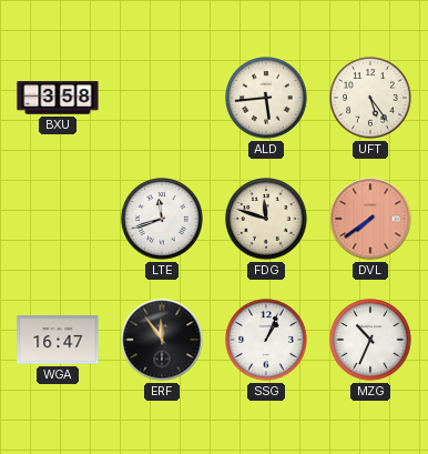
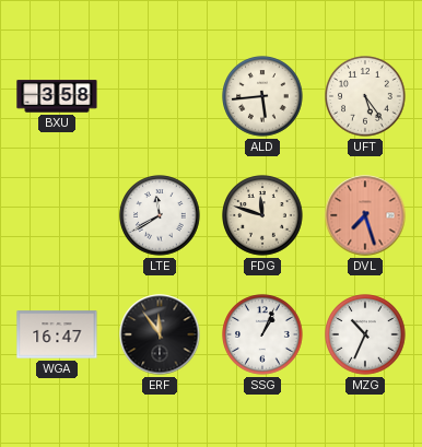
LTE: 11:42 -> 11:40
DVL: 7:39 -> 7:27
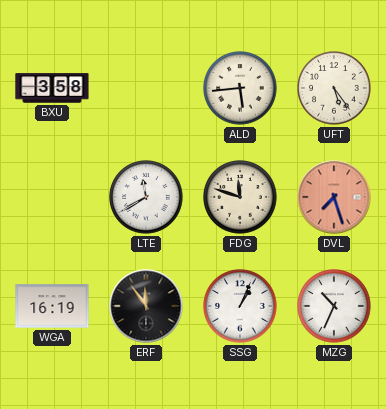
WGA: 16:47 -> 16:19
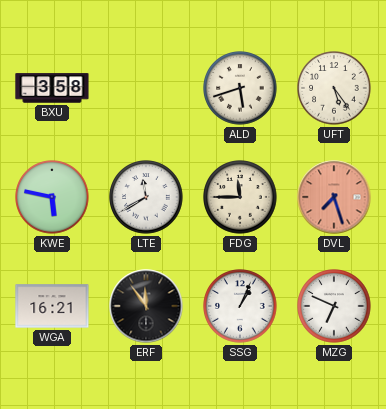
ALD: 5:44 -> 5:42
KWE: none -> 5:47
FDG: 11:48 -> 11:45
WGA: 16:19 -> 16:21
MZG: 10:34 -> 6:49
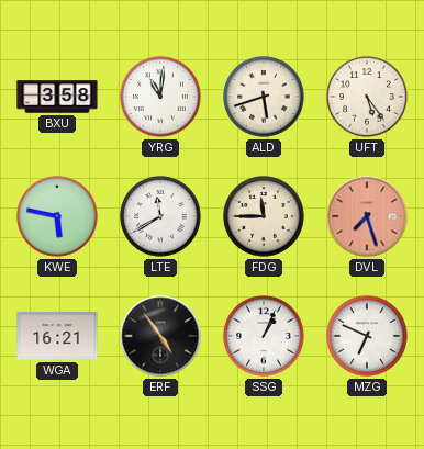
YRG: none -> 11:01
ERF: 11:54 -> 4:54
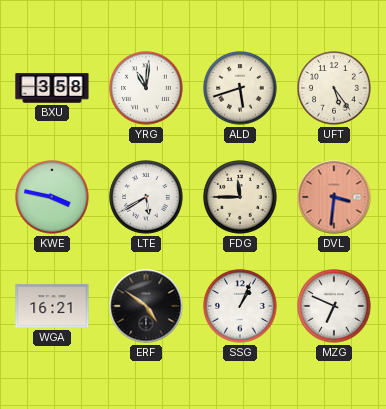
KWE: 5:47 -> 3:47
LTE: 11:40 -> 5:40
DVL: 7:27 -> 3:31
ERF: 4:54 -> 4:51
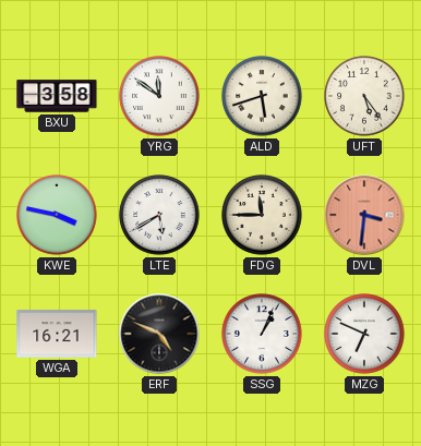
YRG: 11:01 -> 11:51
ERF: 4:51 -> 4:49
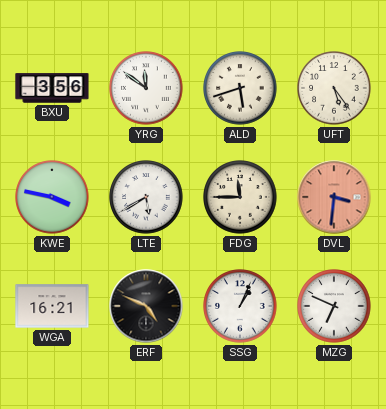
BXU: 3:58 -> 3:56
